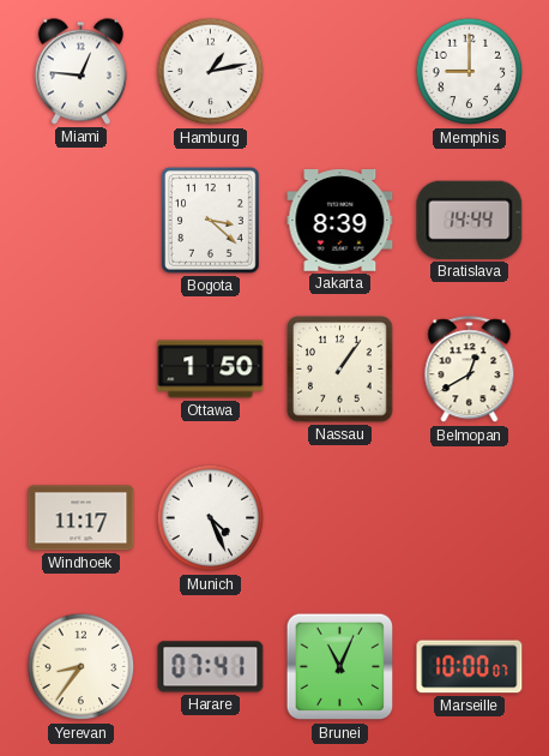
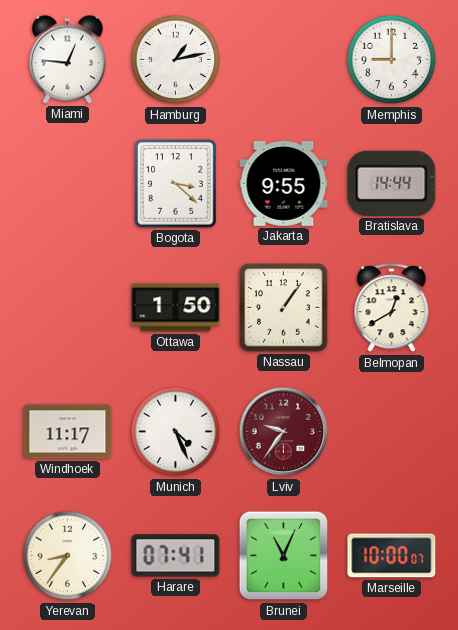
Jakarta: 8:39 -> 9:55
Lviv: none -> 9:36
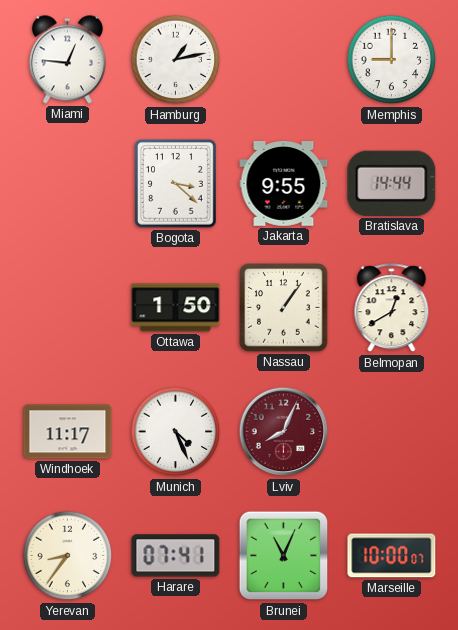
Lviv: 9:36 -> 8:04
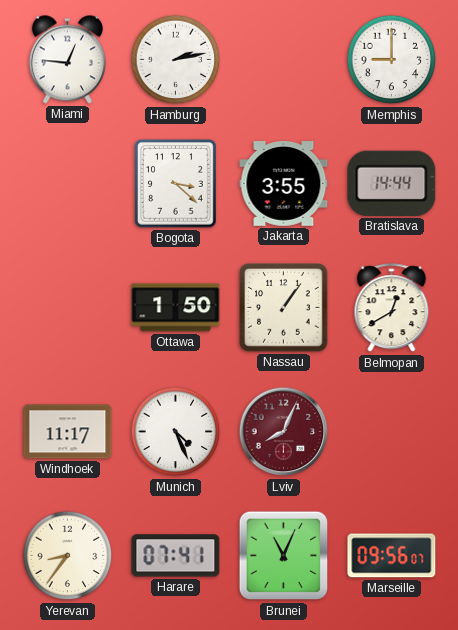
Hamburg: 1:13 -> 2:13
Jakarta: 9:55 -> 3:55
Marseille: 10:00 -> 09:56
